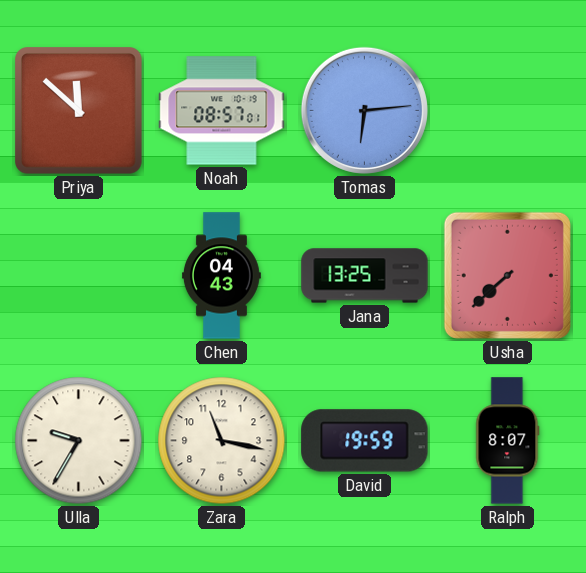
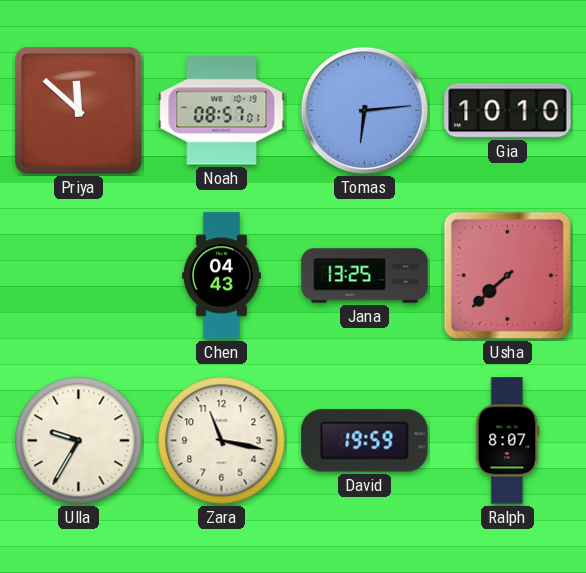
Gia: none -> 10:10
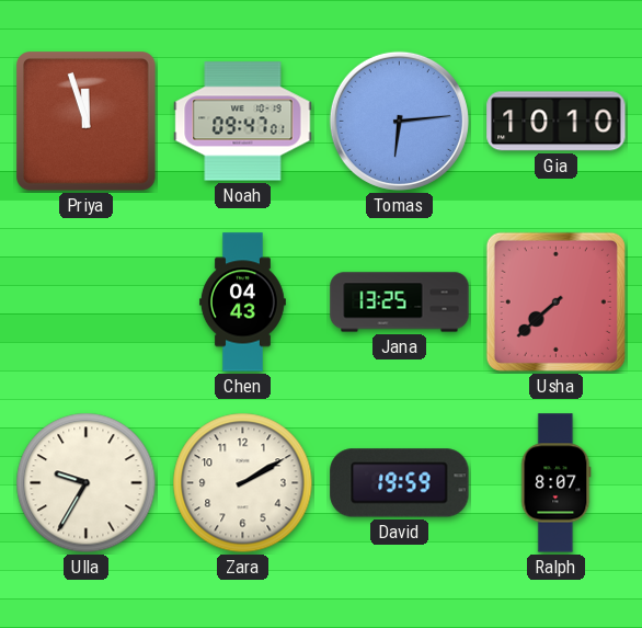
Priya: 11:52 -> 11:57
Noah: 08:57 -> 09:47
Zara: 11:17 -> 2:10
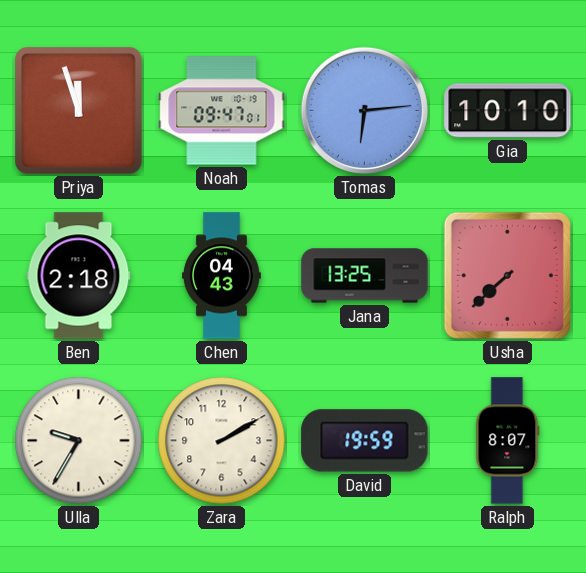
Ben: none -> 2:18
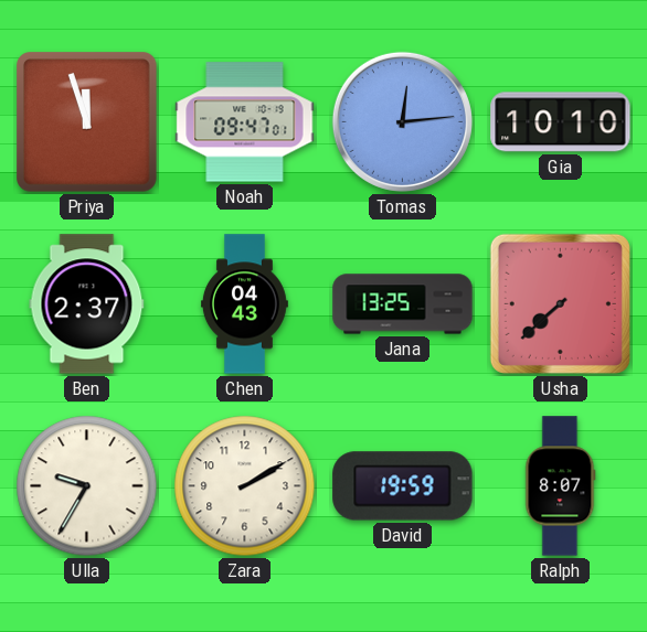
Tomas: 6:14 -> 12:14
Ben: 2:18 -> 2:37
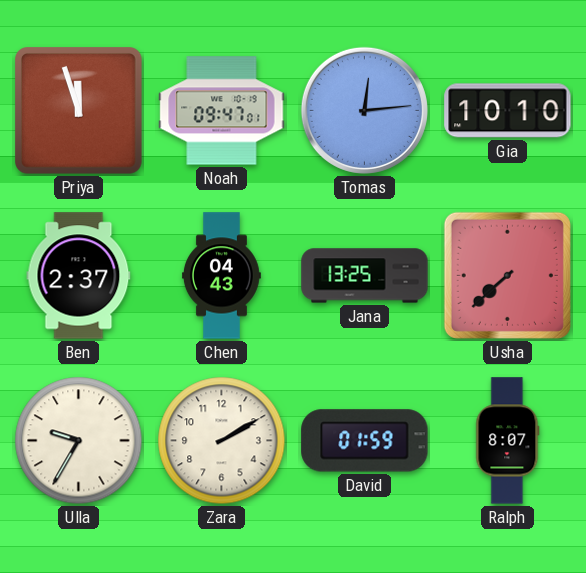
David: 19:59 -> 01:59
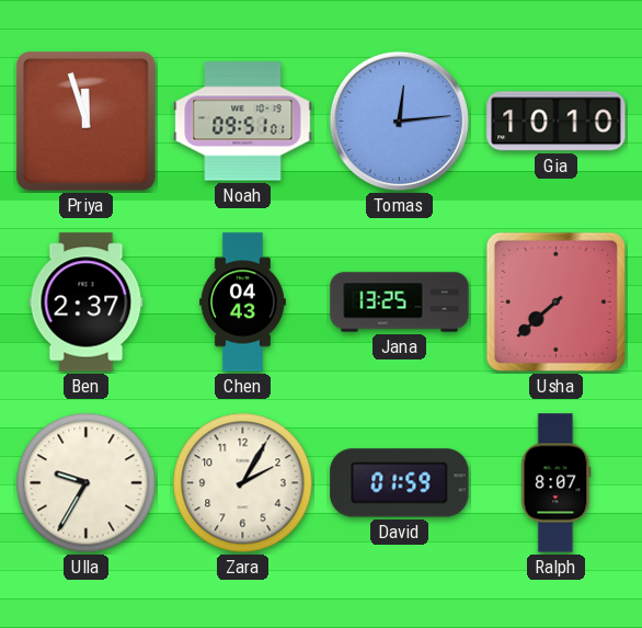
Noah: 09:47 -> 09:51
Zara: 2:10 -> 2:05
